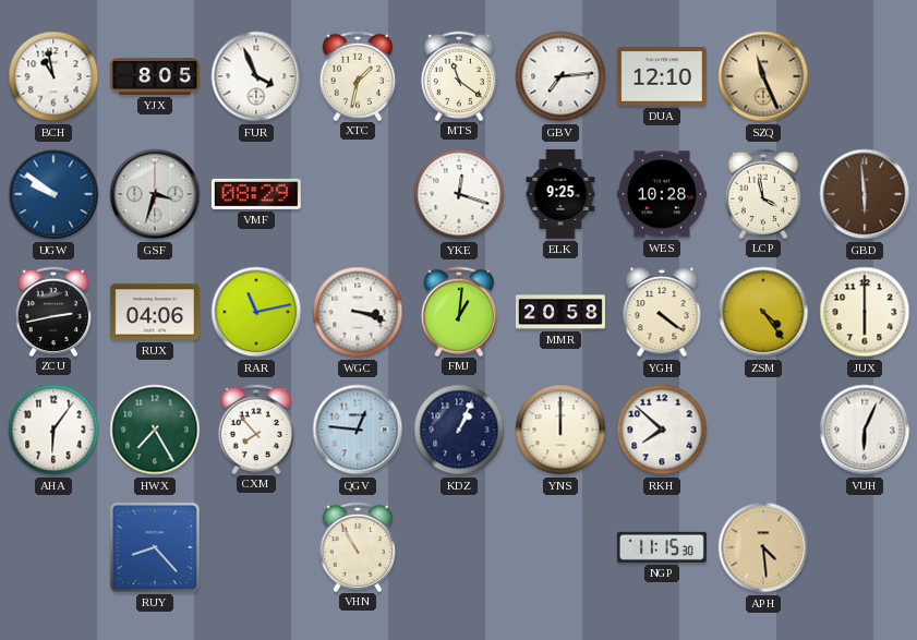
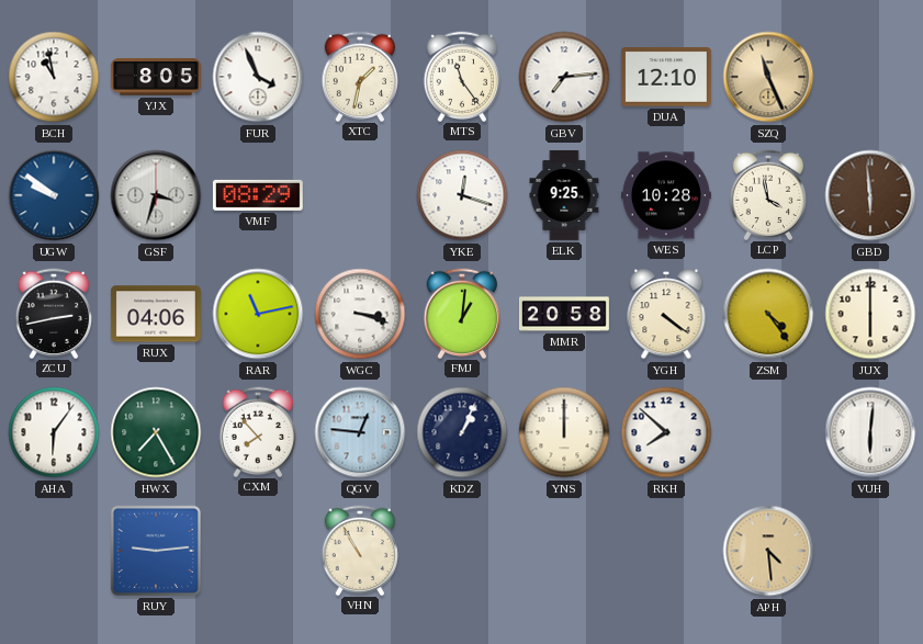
MTS: 11:21 -> 11:24
VUH: 6:04 -> 6:01
RUY: 8:23 -> 9:14
NGP: 11:15 -> none
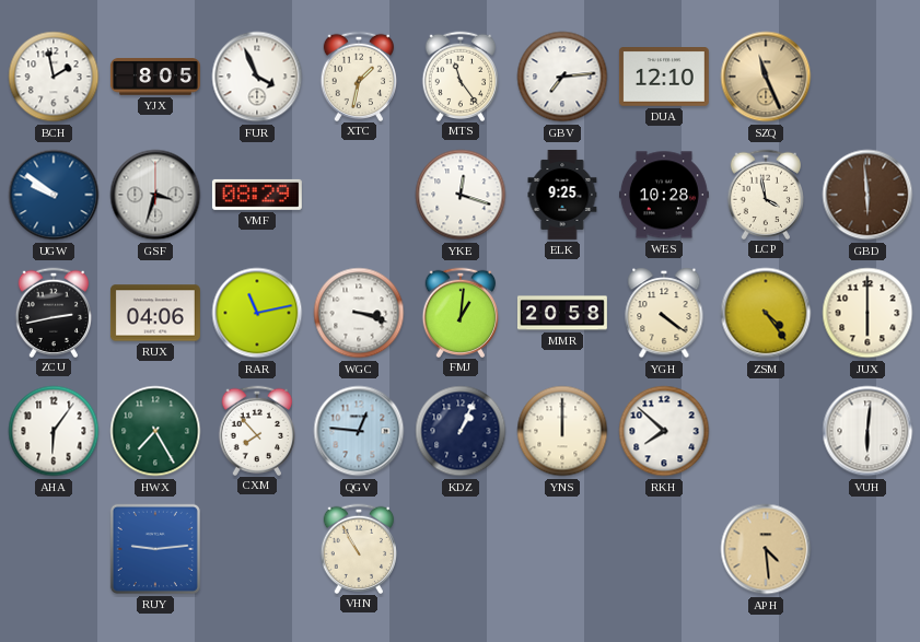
BCH: 10:58 -> 1:58
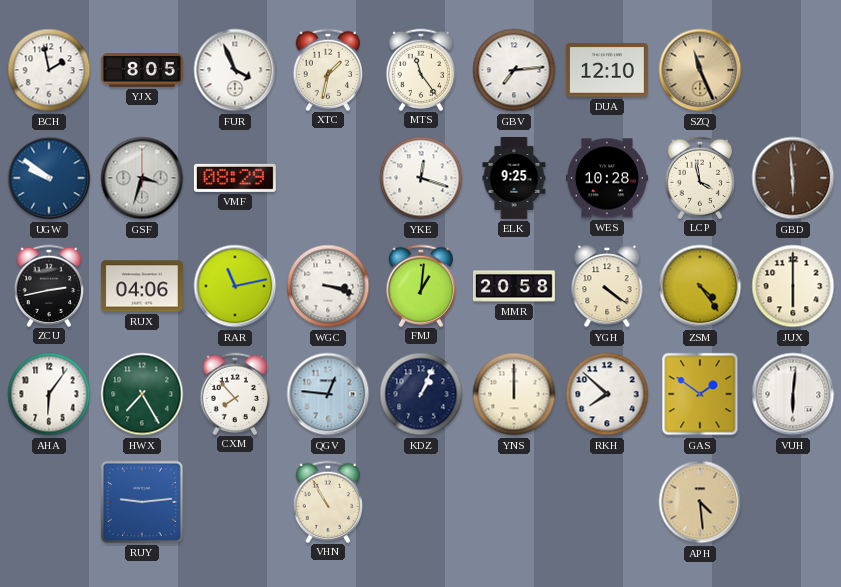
GAS: none -> 1:51
